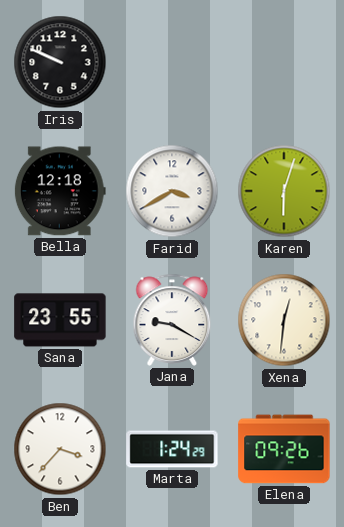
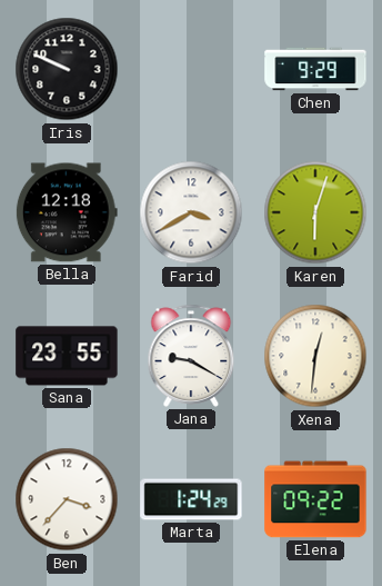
Chen: none -> 9:29
Elena: 09:26 -> 09:22
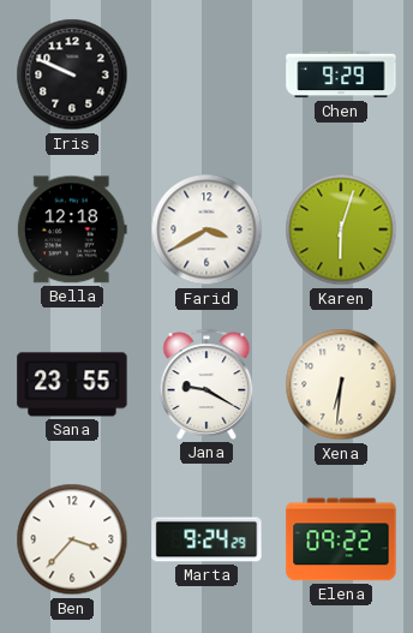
Xena: 12:31 -> 6:31
Marta: 1:24 -> 9:24
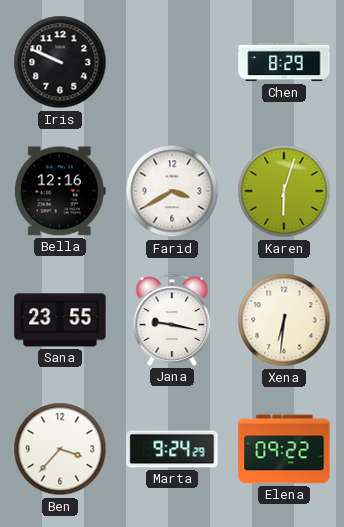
Chen: 9:29 -> 8:29
Bella: 12:18 -> 12:16
Jana: 9:20 -> 9:17
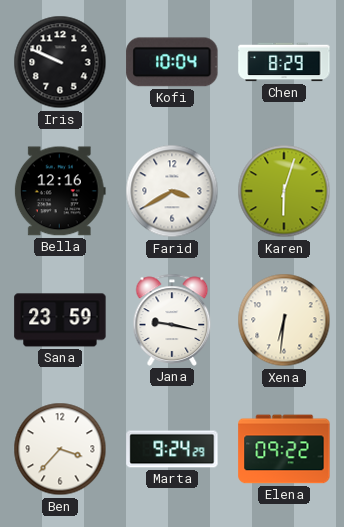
Kofi: none -> 10:04
Sana: 23:55 -> 23:59
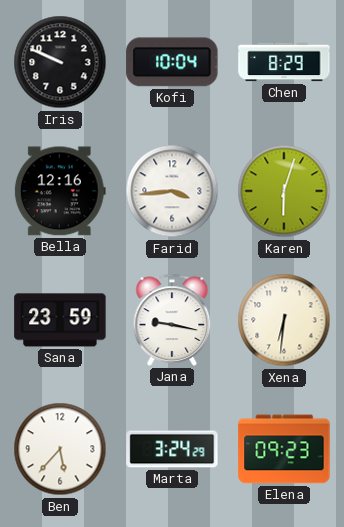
Farid: 3:40 -> 3:44
Ben: 3:37 -> 5:37
Marta: 9:24 -> 3:24
Elena: 09:22 -> 09:23
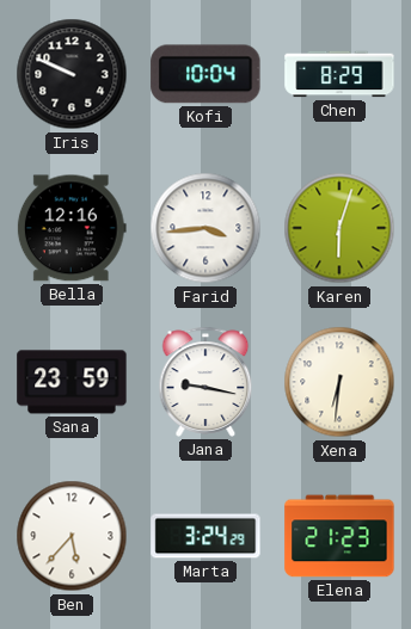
Elena: 09:23 -> 21:23
